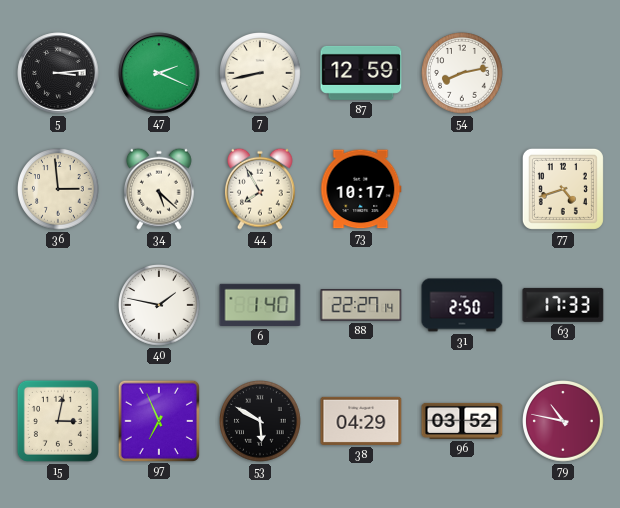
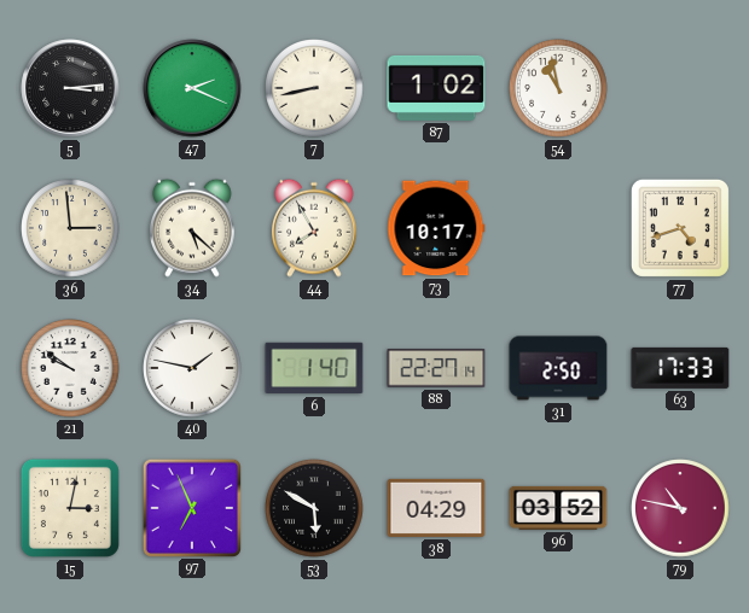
87: 12:59 -> 1:02
54: 8:13 -> 10:58
21: none -> 9:51
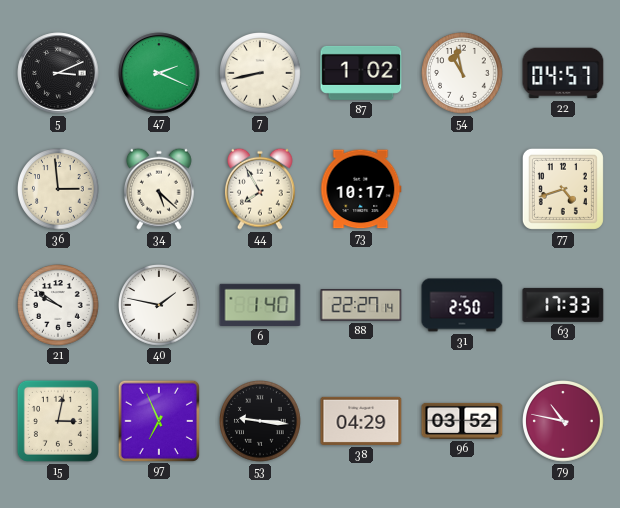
5: 3:14 -> 3:11
22: none -> 04:57
53: 5:50 -> 9:16
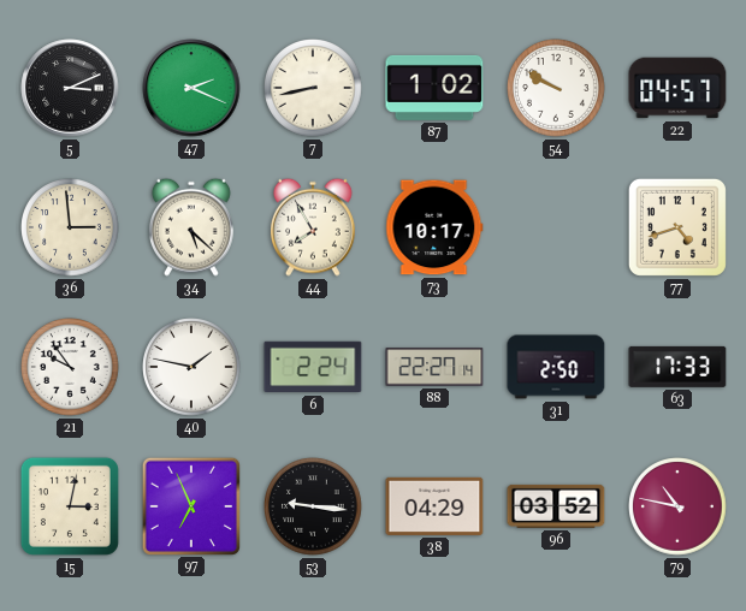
54: 10:58 -> 9:50
21: 9:51 -> 9:54
6: 1:40 -> 2:24
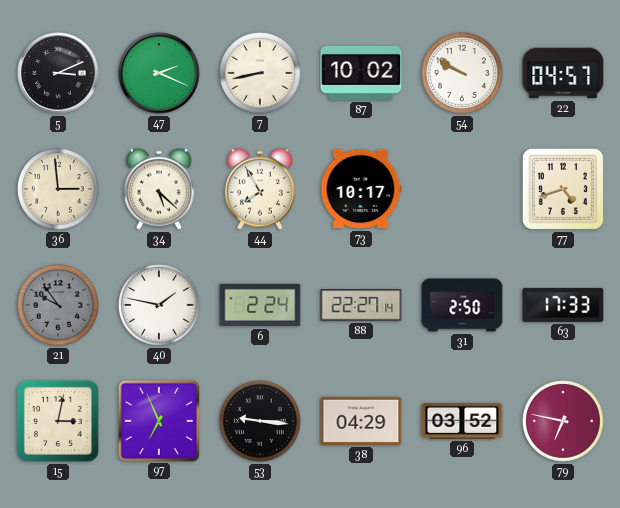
87: 1:02 -> 10:02
21 dial: white -> grey
79: 10:47 -> 6:47
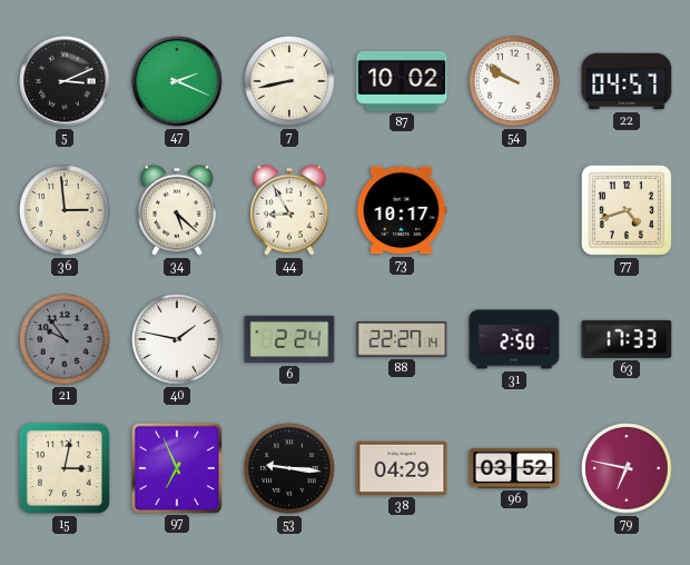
44: 7:55 -> 8:55
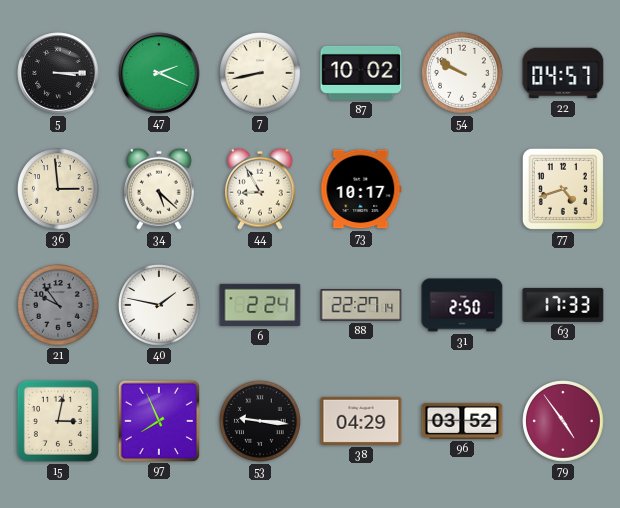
5: 3:11 -> 3:15
97: 6:56 -> 7:56
79: 6:47 -> 4:54
